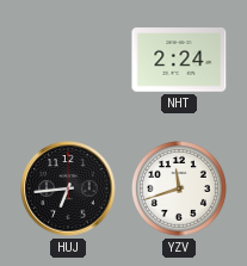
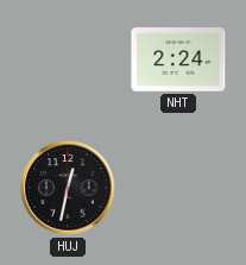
HUJ: 6:44 -> 12:32
YZV: 11:42 -> none
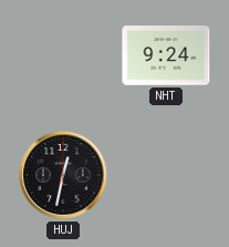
NHT: 2:24 -> 9:24
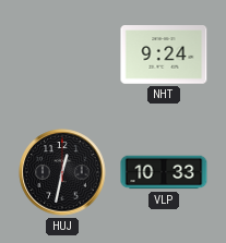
VLP: none -> 10:33
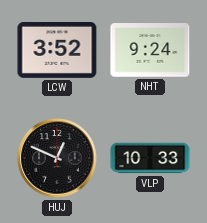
LCW: none -> 3:52
HUJ: 12:32 -> 12:49
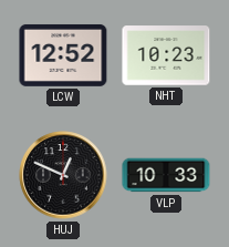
LCW: 3:52 -> 12:52
NHT: 9:24 -> 10:23
